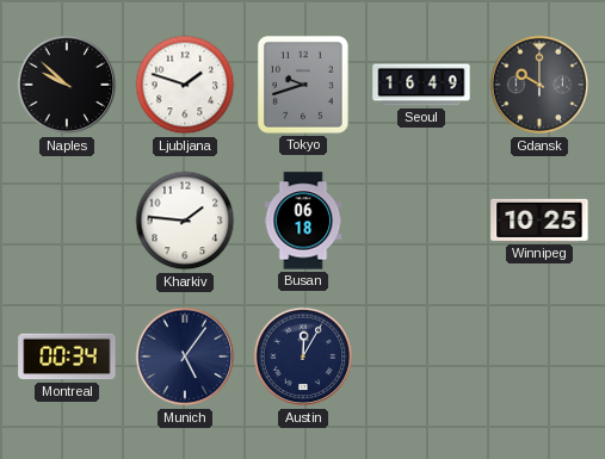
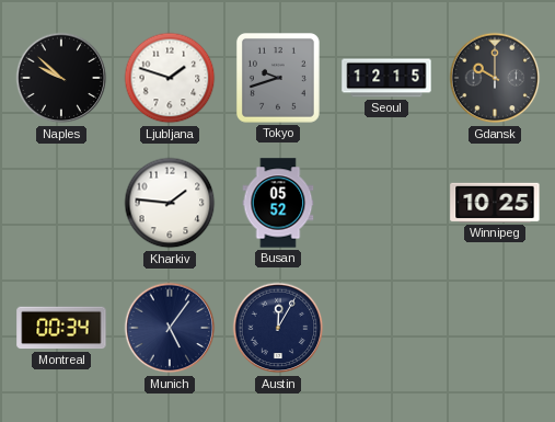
Seoul: 16:49 -> 12:15
Busan: 06:18 -> 05:52
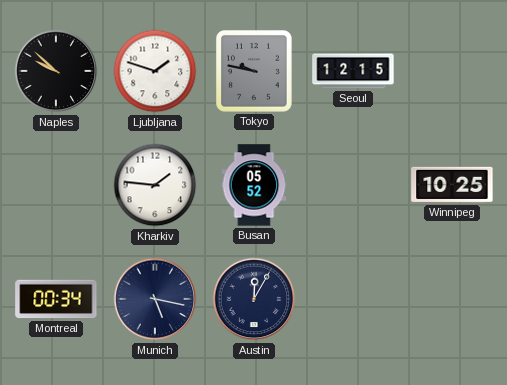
Tokyo: 9:42 -> 9:47
Gdansk: 10:00 -> none
Munich: 5:06 -> 5:17
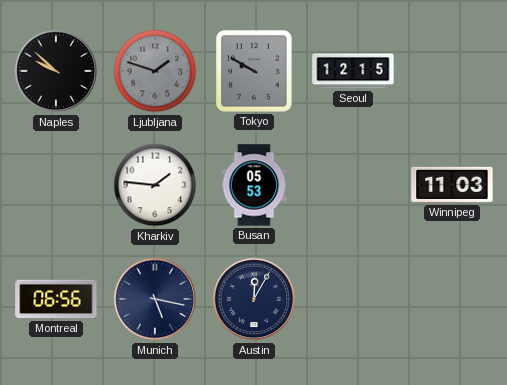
Ljubljana dial: white -> grey
Tokyo: 9:47 -> 9:50
Busan: 05:52 -> 05:53
Winnipeg: 10:25 -> 11:03
Montreal: 00:34 -> 06:56
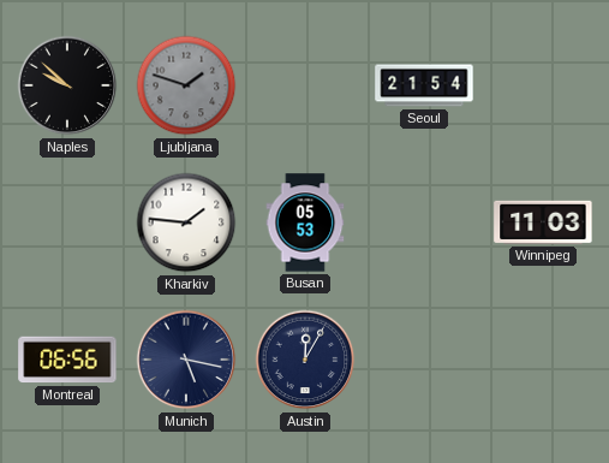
Tokyo: 9:50 -> none
Seoul: 12:15 -> 21:54
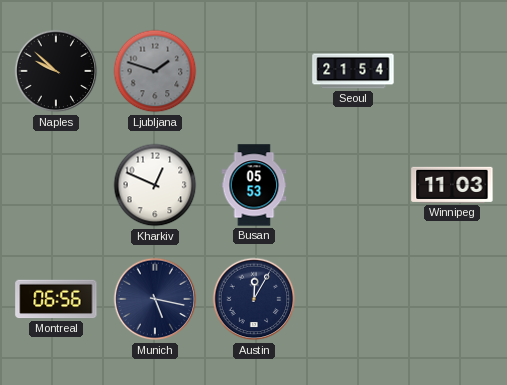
Kharkiv: 1:46 -> 12:49
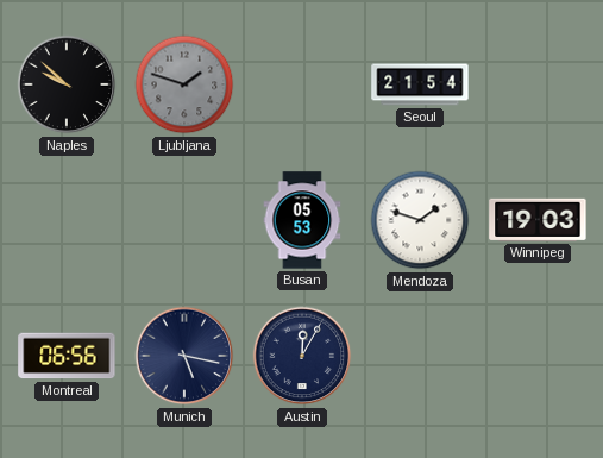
Kharkiv: 12:49 -> none
Mendoza: none -> 1:48
Winnipeg: 11:03 -> 19:03
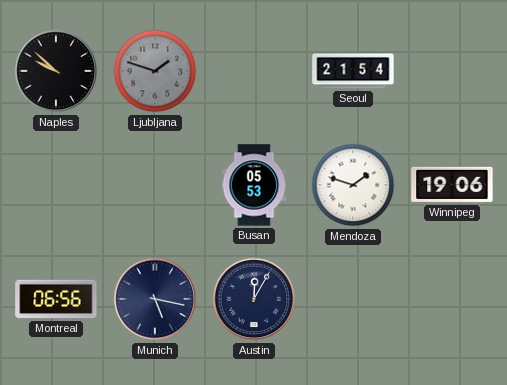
Winnipeg: 19:03 -> 19:06
